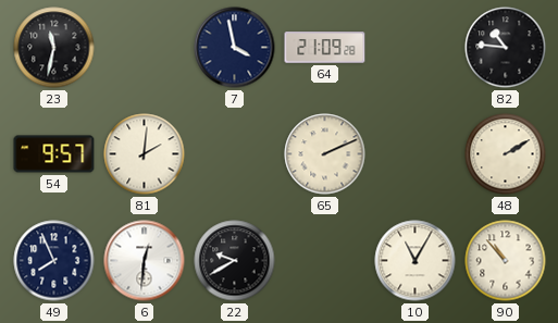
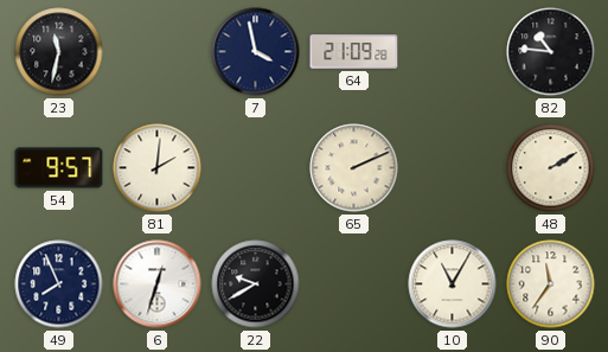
6: 12:31 -> 12:33
90: 10:53 -> 11:36
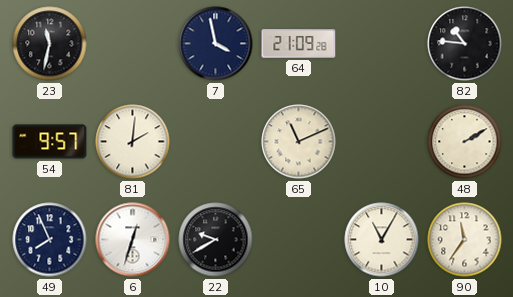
65: 2:11 -> 11:11
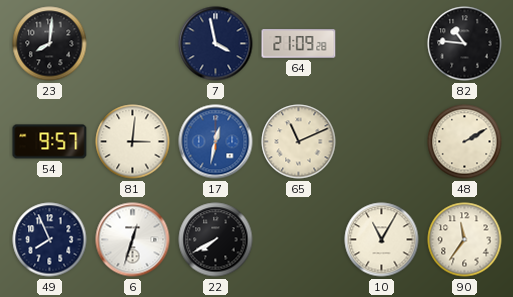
23: 11:32 -> 8:01
81: 2:01 -> 3:01
17: none -> 12:32
22: 9:40 -> 7:40
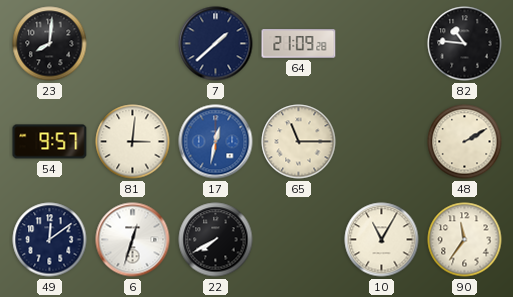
7: 3:58 -> 1:38
65: 11:11 -> 11:15
49: 7:56 -> 12:09
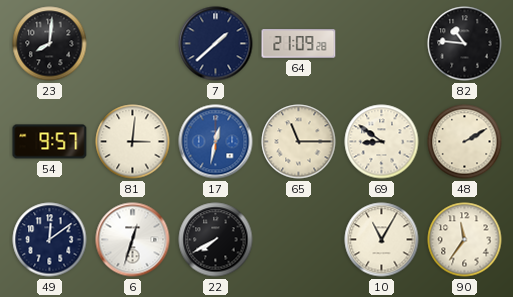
69: none -> 8:51
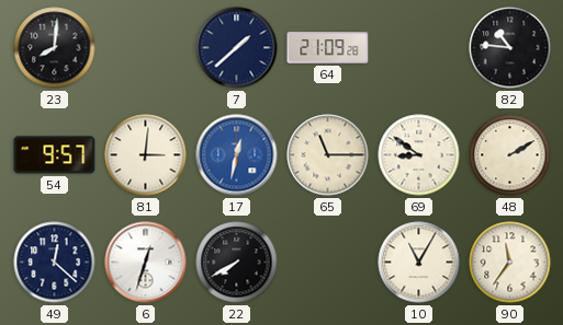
49: 12:09 -> 12:22
